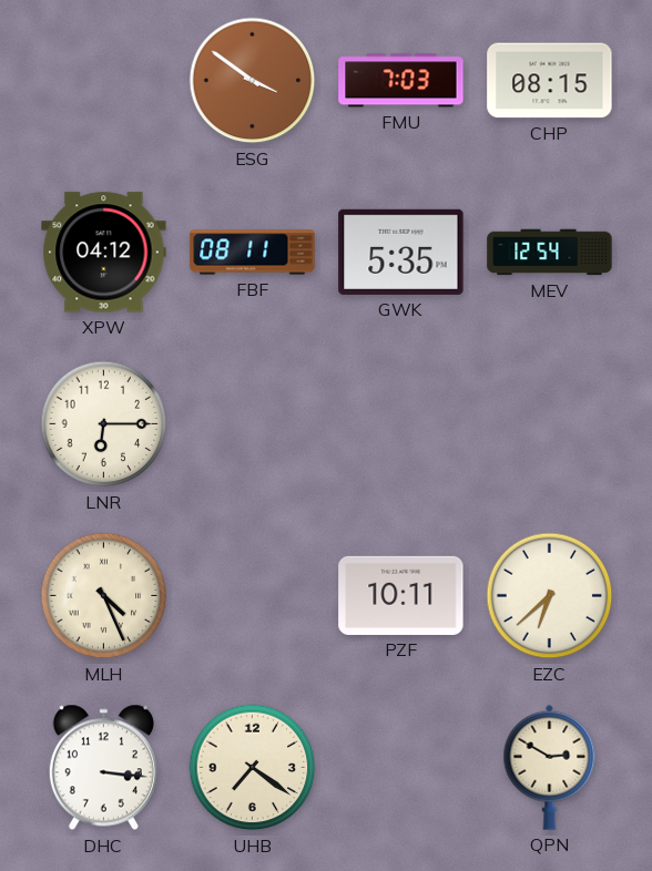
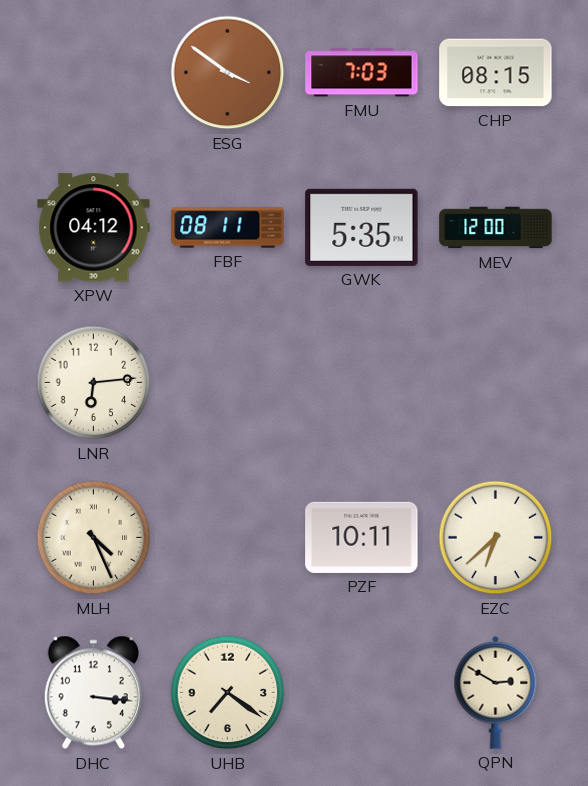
MEV: 12:54 -> 12:00
LNR: 6:15 -> 6:14
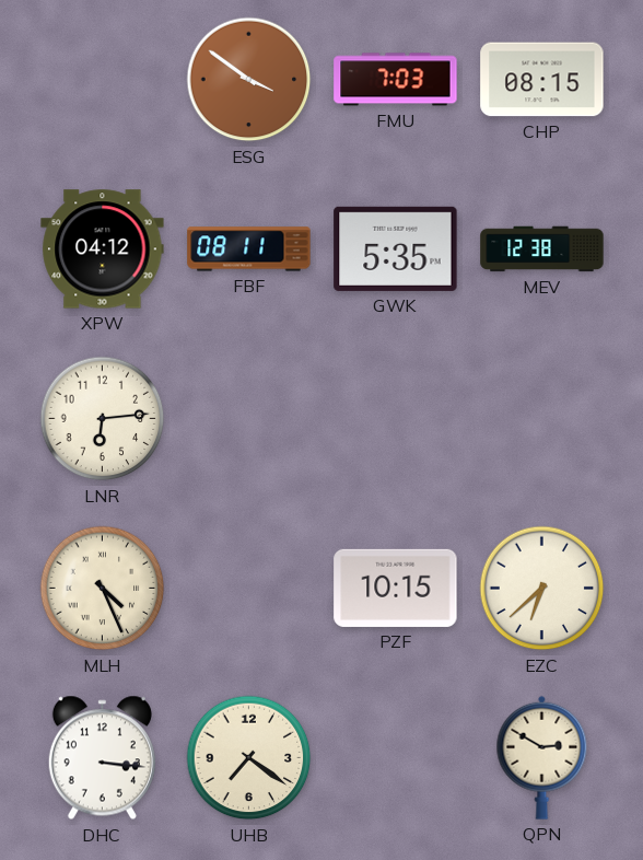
MEV: 12:00 -> 12:38
PZF: 10:11 -> 10:15
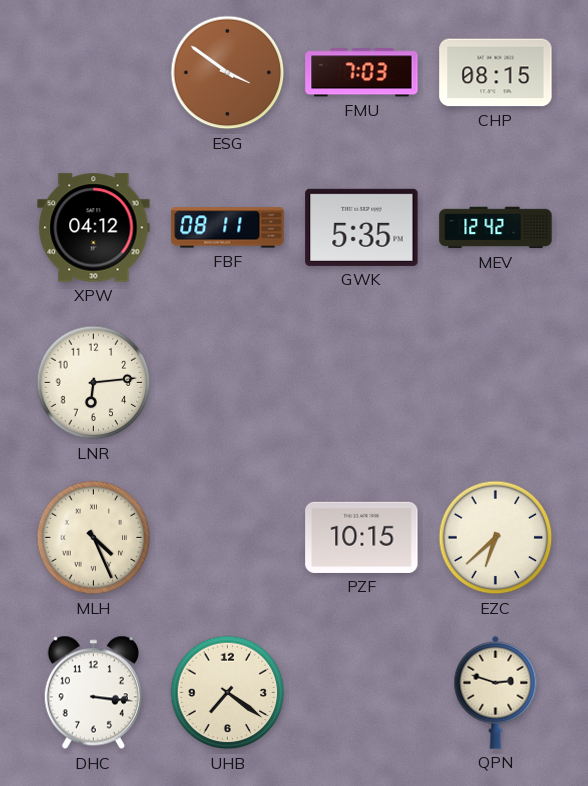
MEV: 12:38 -> 12:42
QPN: 2:50 -> 2:48
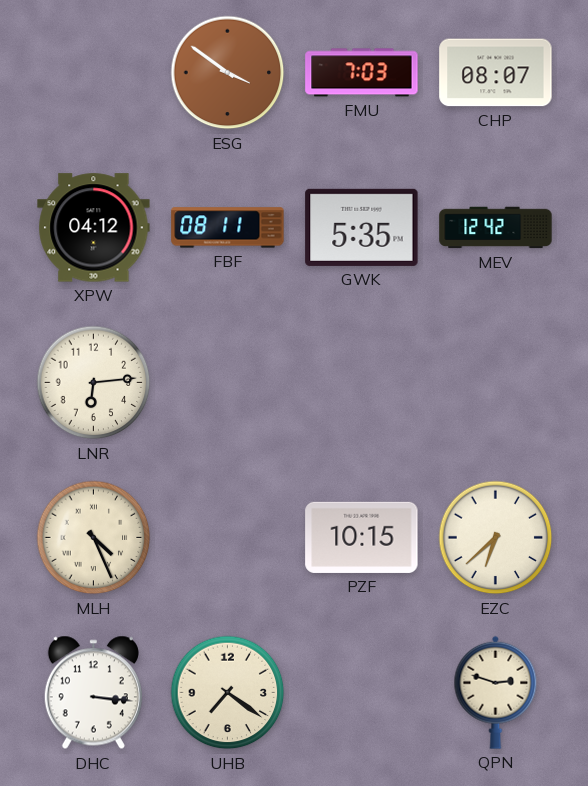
CHP: 08:15 -> 08:07
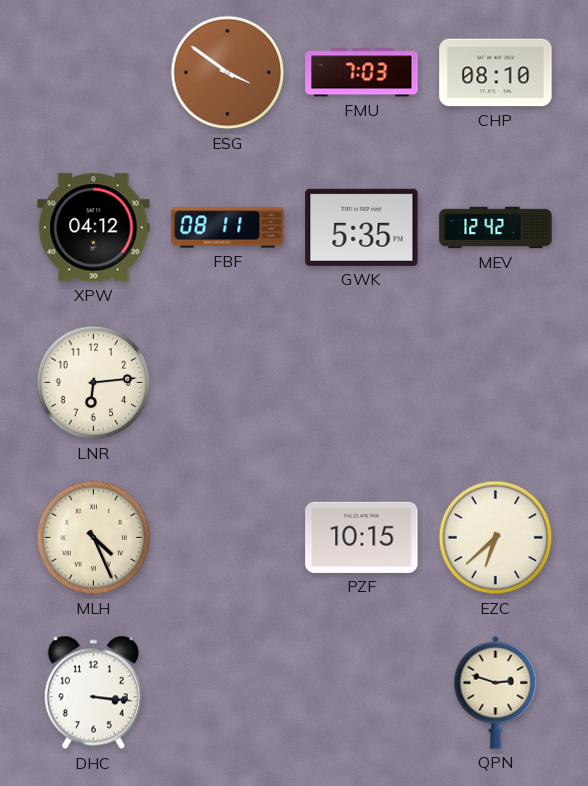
CHP: 08:07 -> 08:10
UHB: 7:21 -> none
